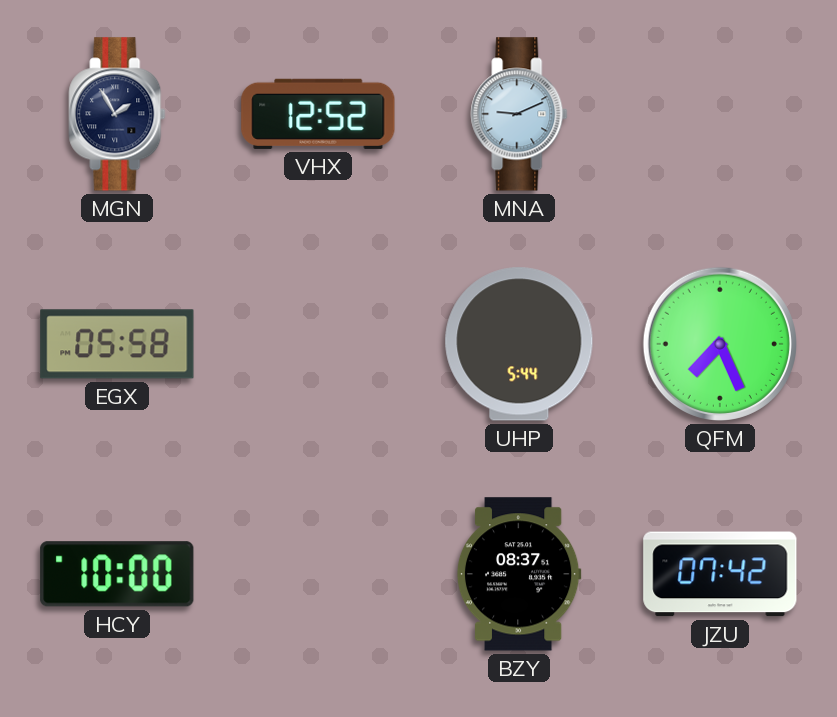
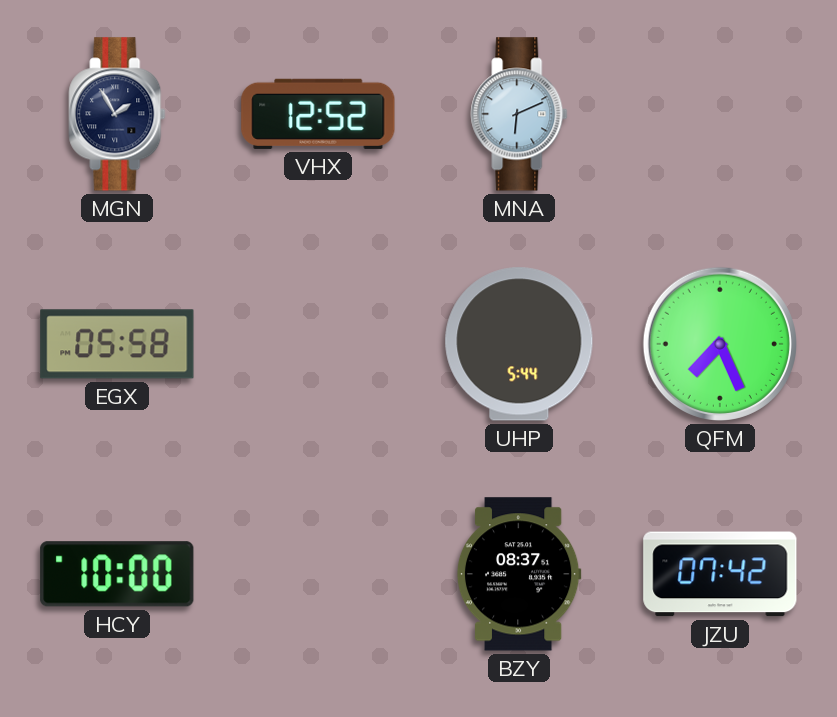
MNA: 9:11 -> 6:11
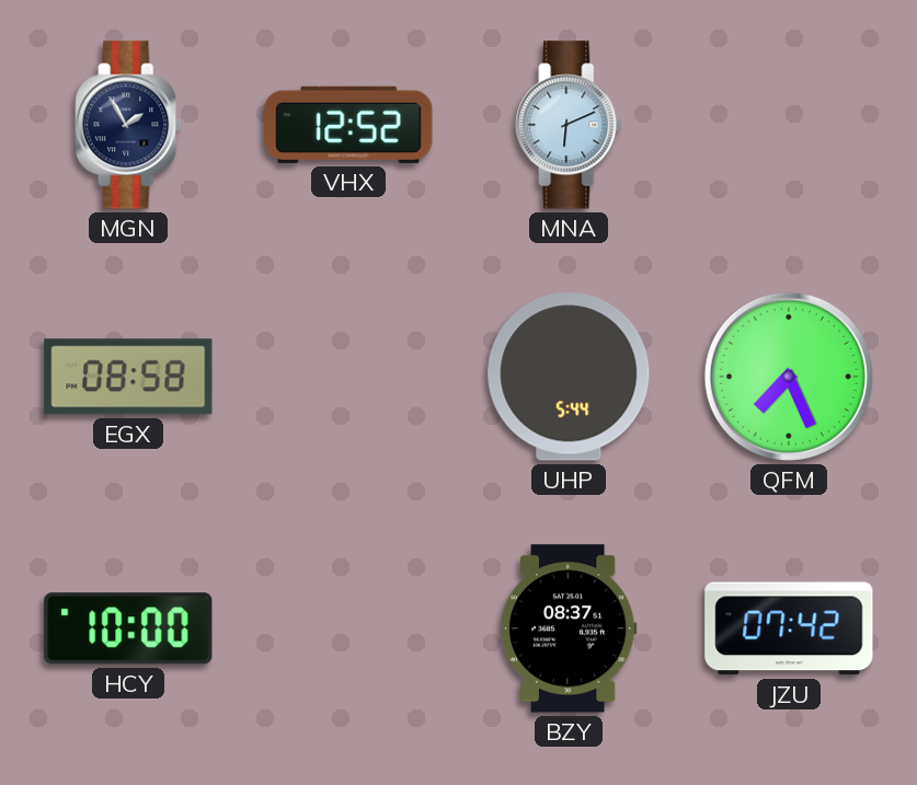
EGX: 05:58 -> 08:58
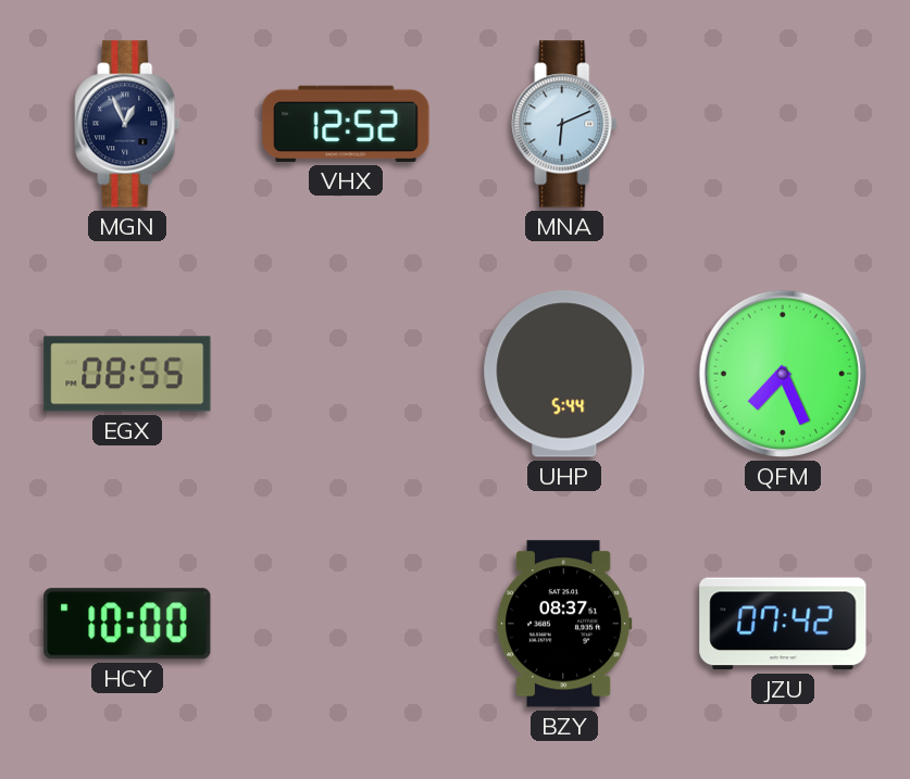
MGN: 1:55 -> 12:56
EGX: 08:58 -> 08:55
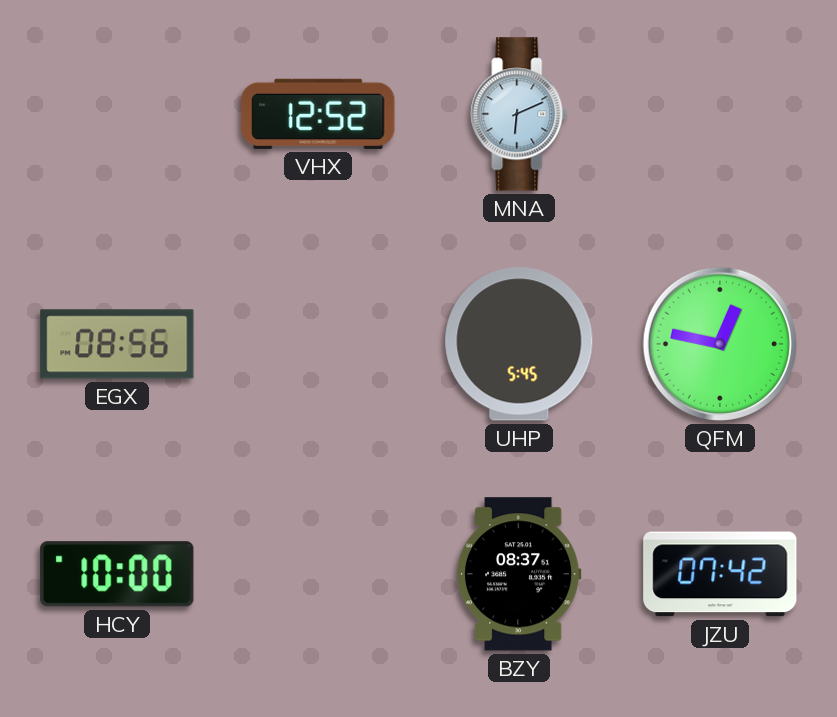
MGN: 12:56 -> none
EGX: 08:55 -> 08:56
UHP: 5:44 -> 5:45
QFM: 7:26 -> 12:47
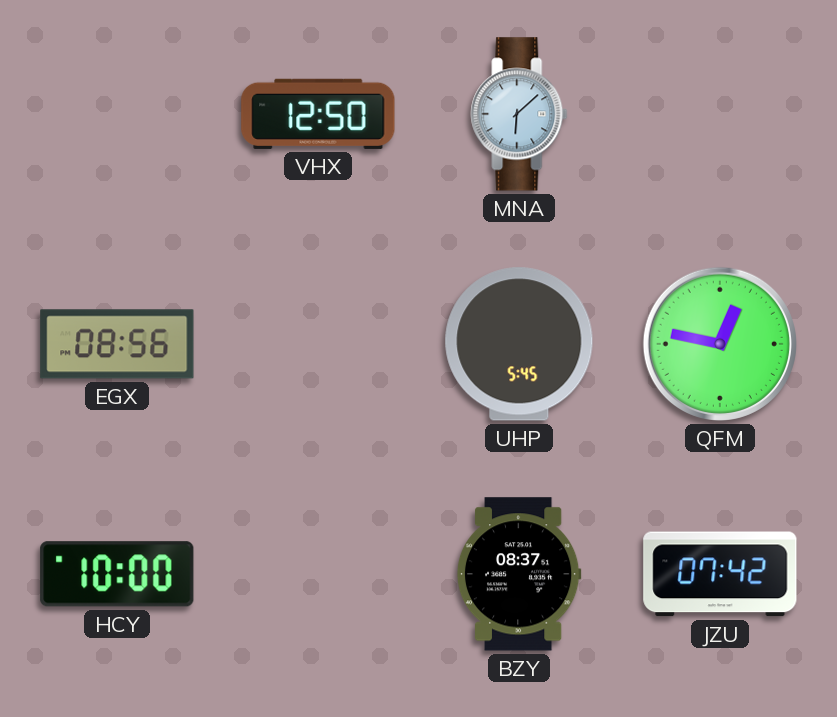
VHX: 12:52 -> 12:50
MNA: 6:11 -> 6:08
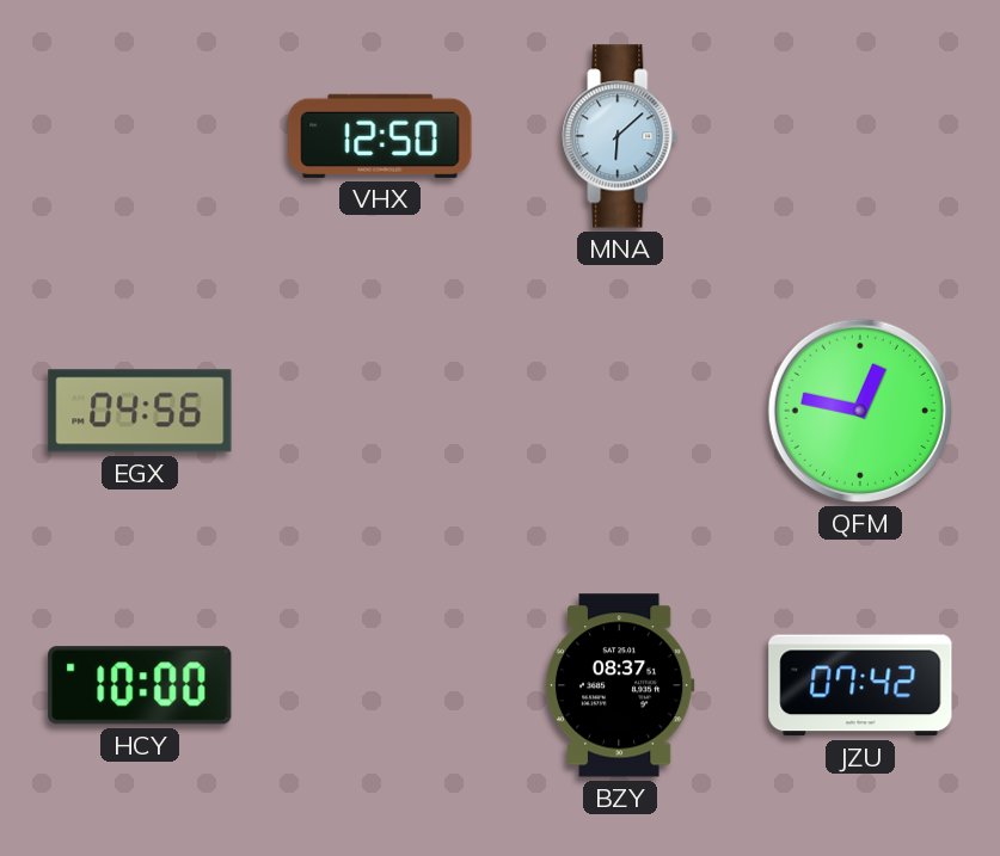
EGX: 08:56 -> 04:56
UHP: 5:45 -> none
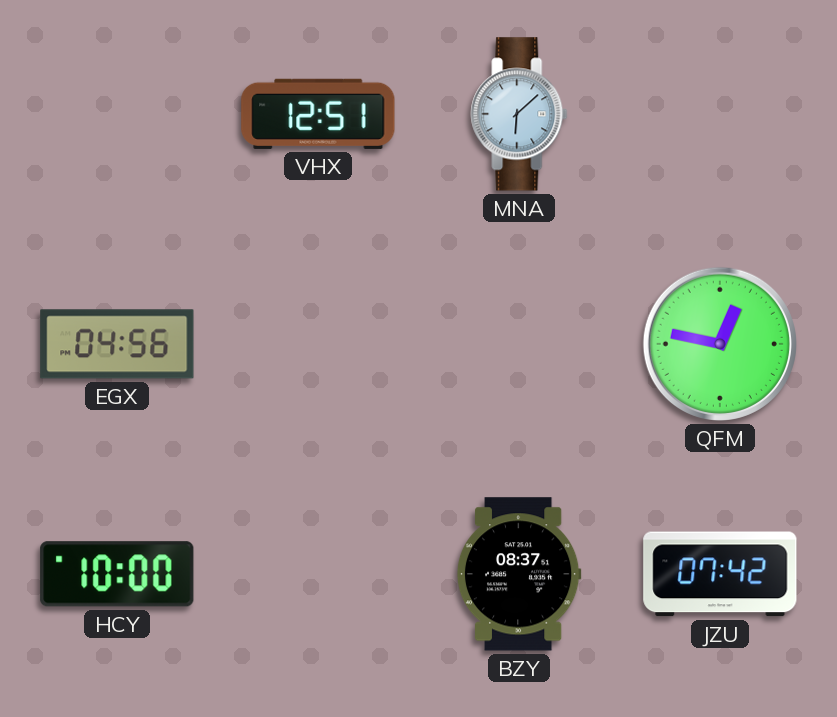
VHX: 12:50 -> 12:51
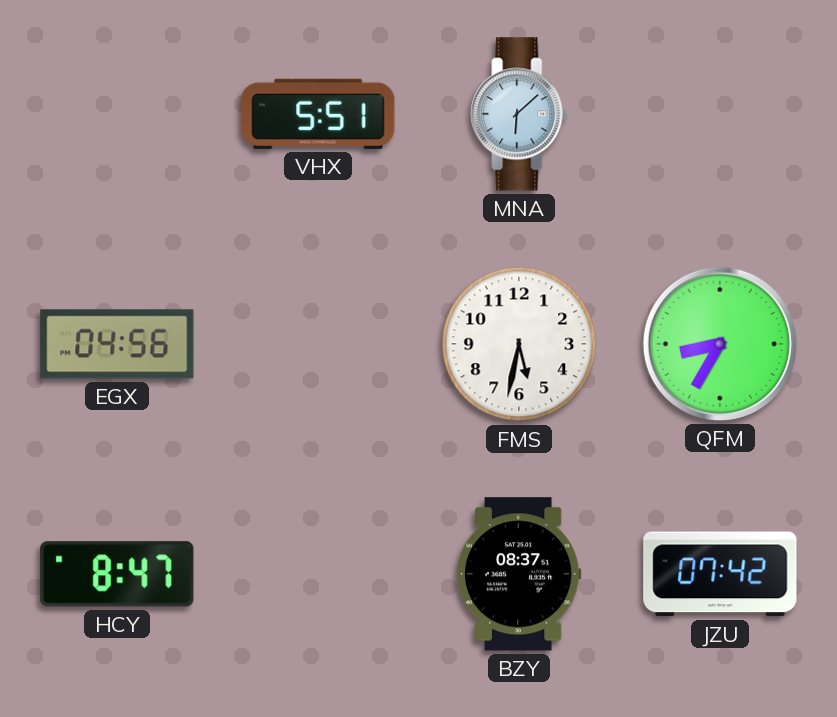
VHX: 12:51 -> 5:51
FMS: none -> 5:32
QFM: 12:47 -> 8:35
HCY: 10:00 -> 8:47
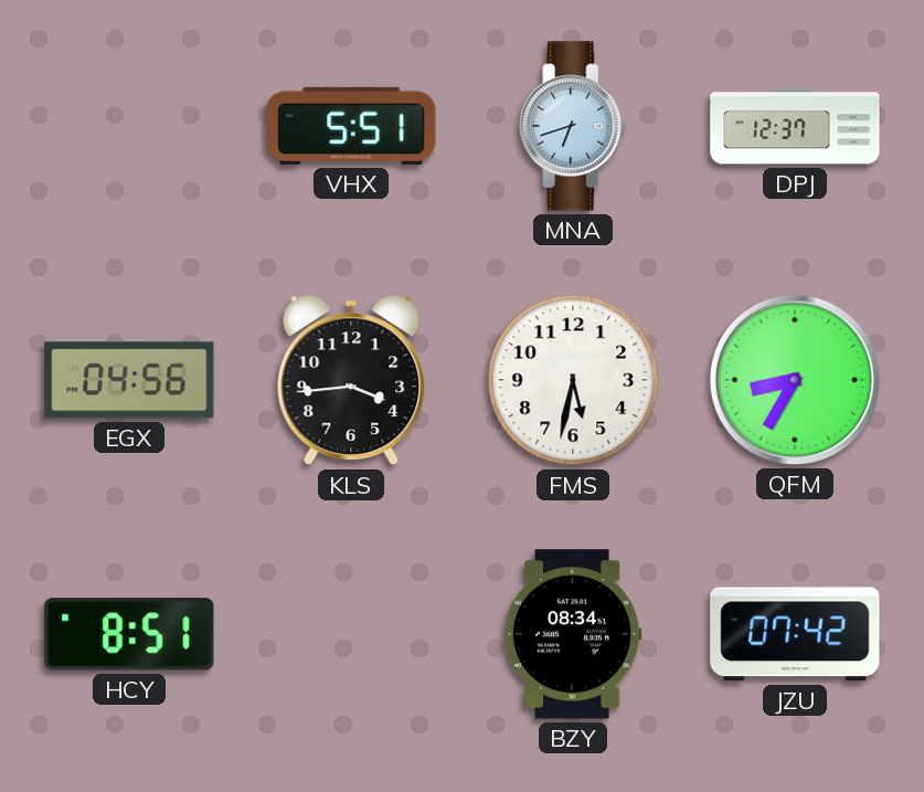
MNA: 6:08 -> 6:42
DPJ: none -> 12:37
KLS: none -> 3:44
HCY: 8:47 -> 8:51
BZY: 08:37 -> 08:34
